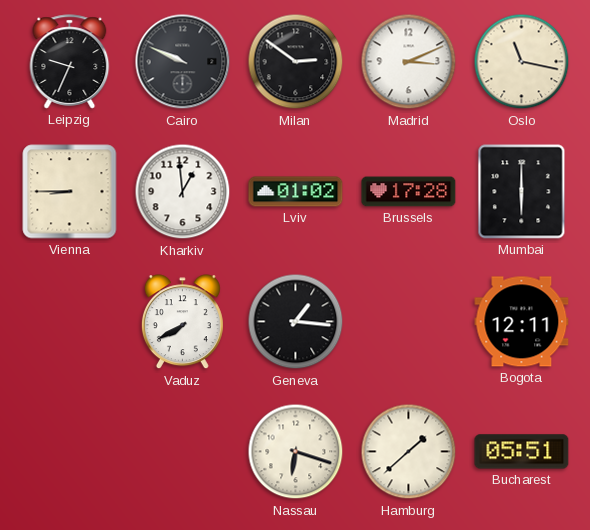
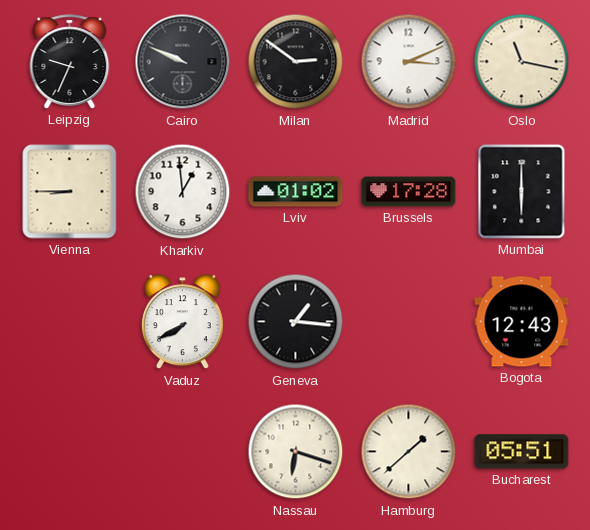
Bogota: 12:11 -> 12:43
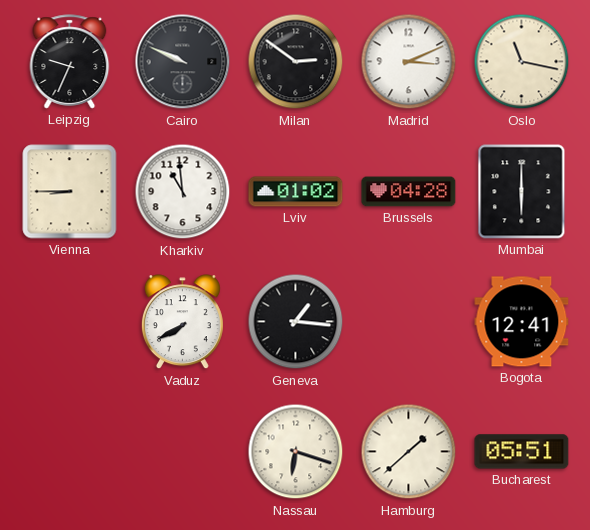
Kharkiv: 12:59 -> 10:59
Brussels: 17:28 -> 04:28
Bogota: 12:43 -> 12:41
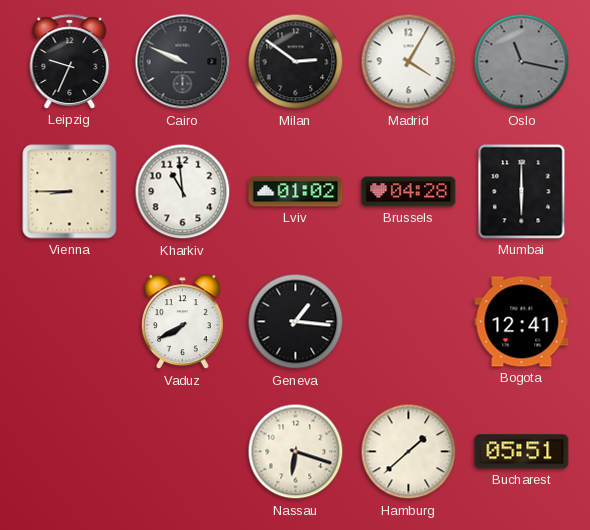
Madrid: 3:11 -> 4:05
Oslo dial: cream -> grey
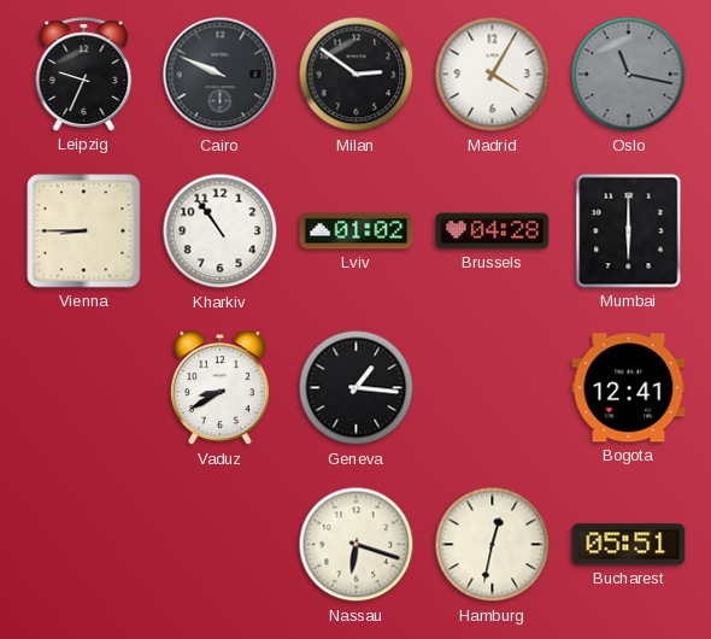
Kharkiv: 10:59 -> 10:54
Vaduz: 7:40 -> 8:40
Hamburg: 1:38 -> 12:32
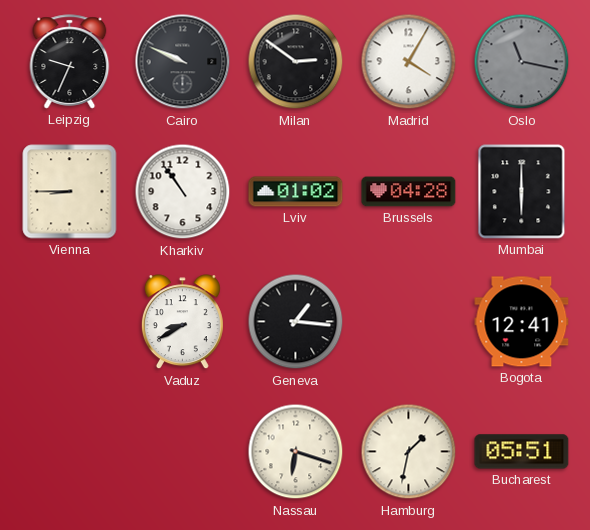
Hamburg: 12:32 -> 1:32
